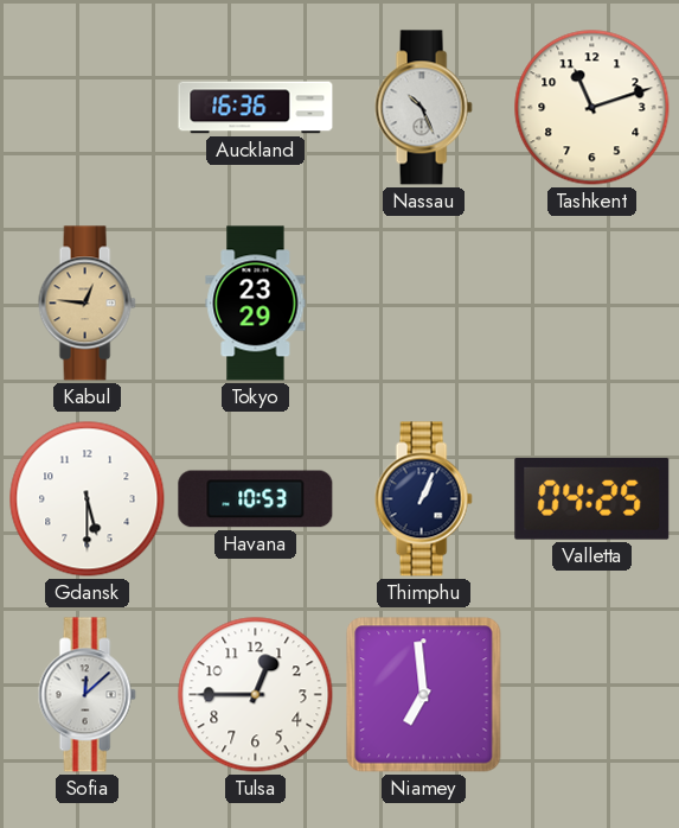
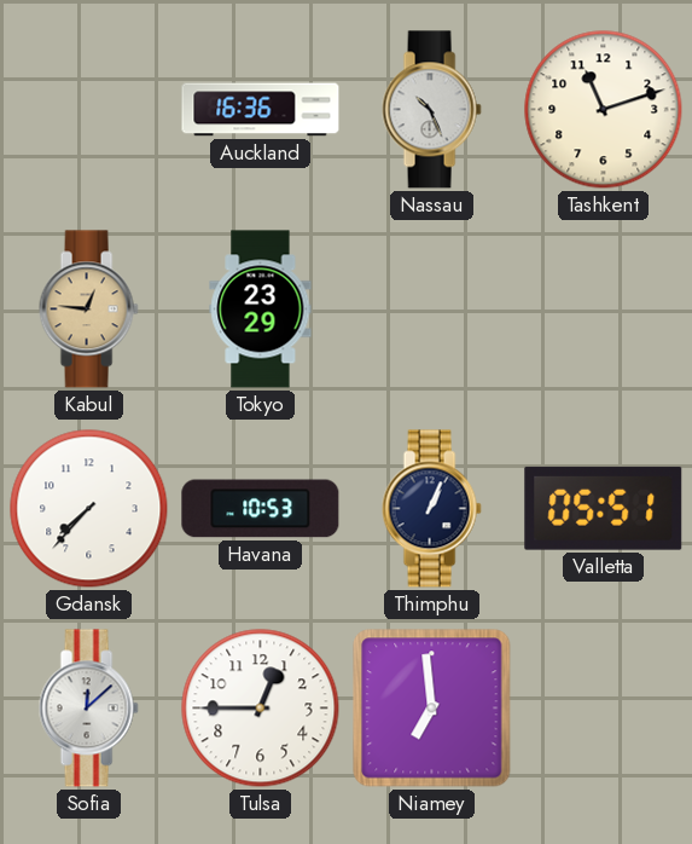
Gdansk: 5:30 -> 7:37
Valletta: 04:25 -> 05:51
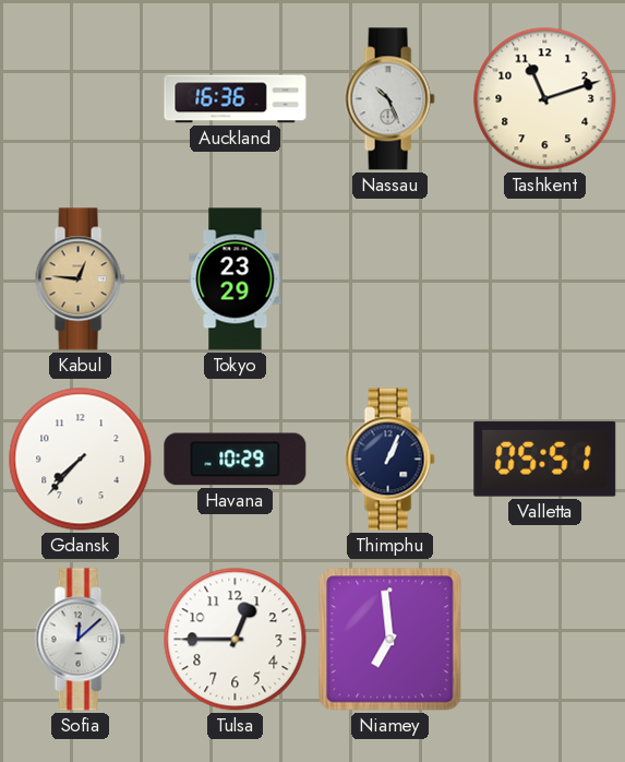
Havana: 10:53 -> 10:29
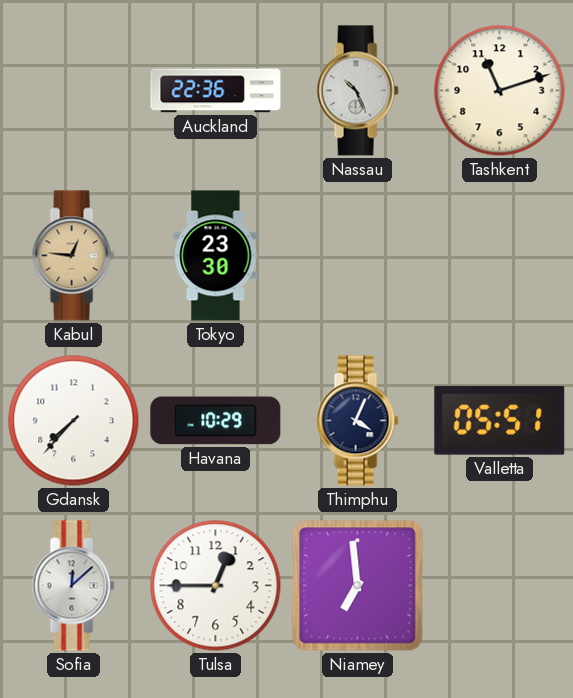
Auckland: 16:36 -> 22:36
Tokyo: 23:29 -> 23:30
Thimphu: 1:04 -> 4:04
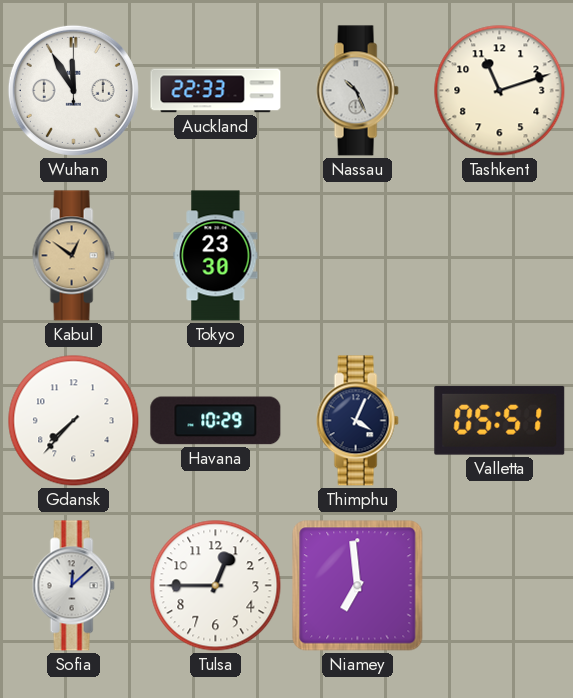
Wuhan: none -> 11:55
Auckland: 22:36 -> 22:33
Kabul: 12:46 -> 12:51
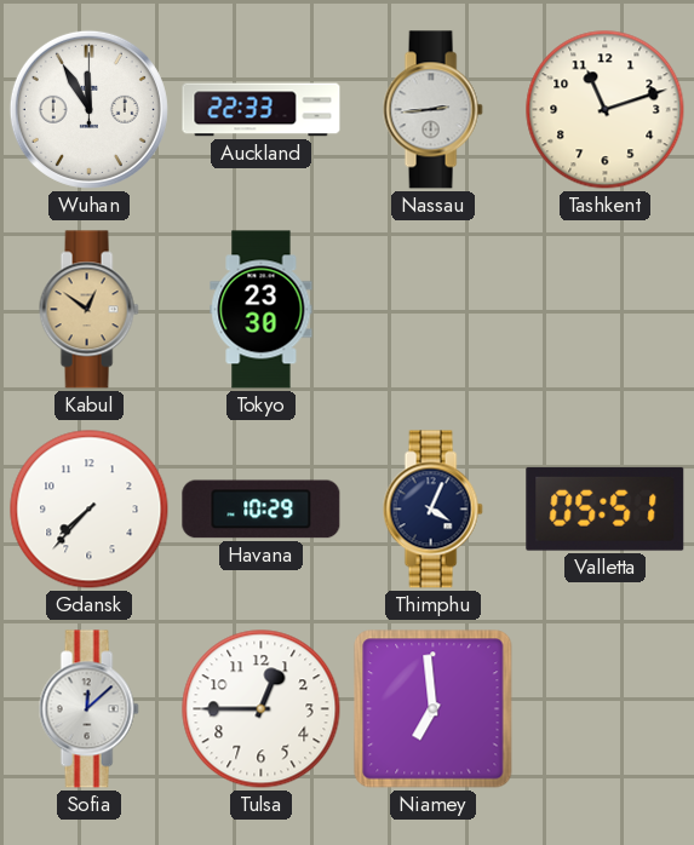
Nassau: 10:26 -> 2:44
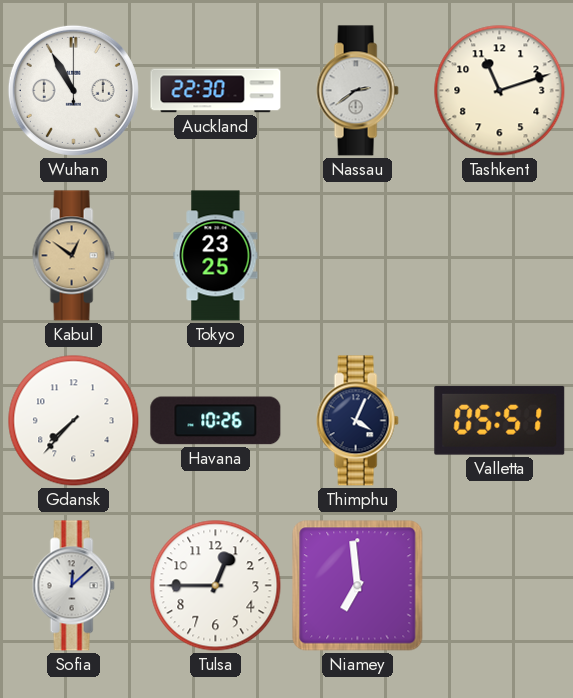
Wuhan: 11:55 -> 10:55
Auckland: 22:33 -> 22:30
Nassau: 2:44 -> 2:39
Tokyo: 23:30 -> 23:25
Havana: 10:29 -> 10:26
